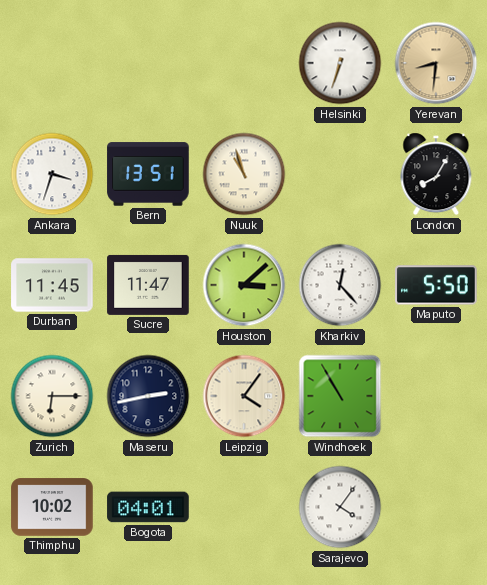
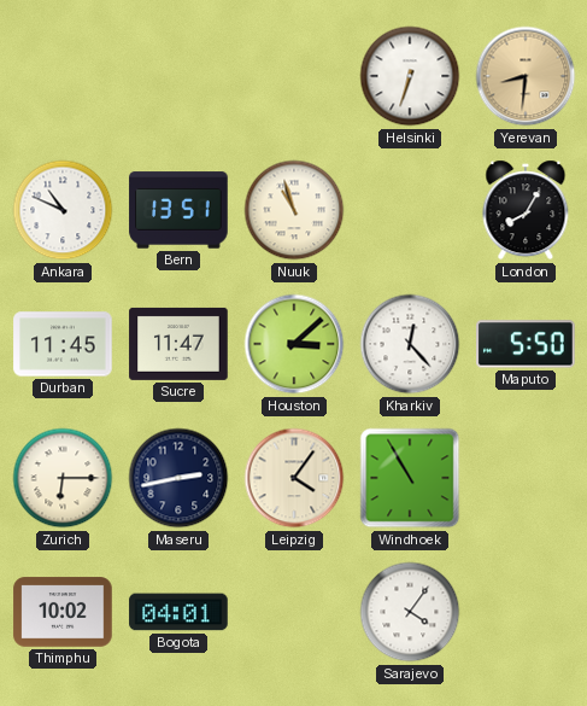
Ankara: 3:33 -> 10:49
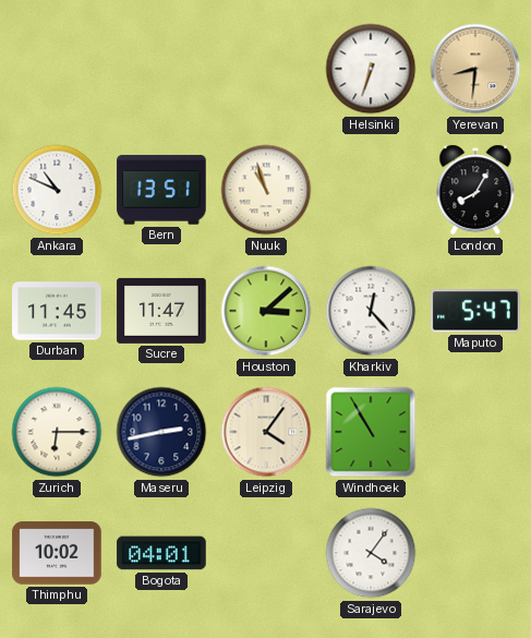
Maputo: 5:50 -> 5:47
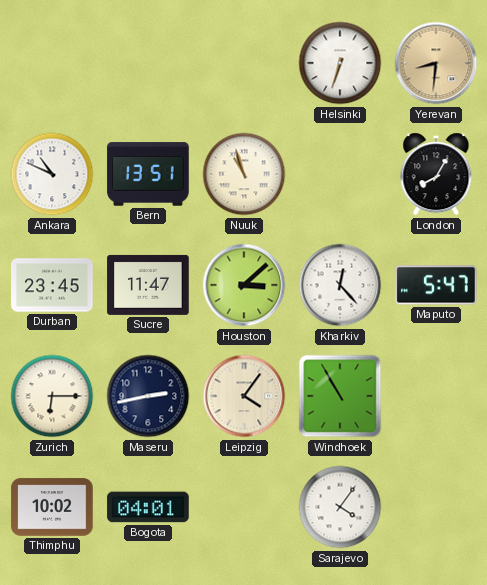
Durban: 11:45 -> 23:45
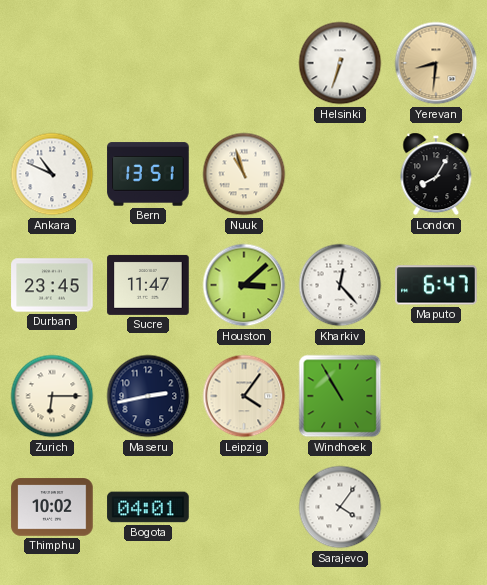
Maputo: 5:47 -> 6:47
